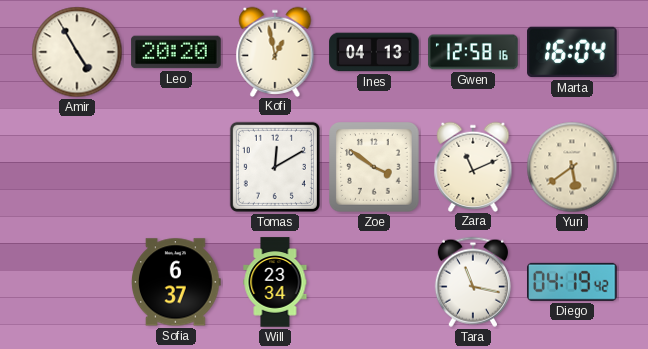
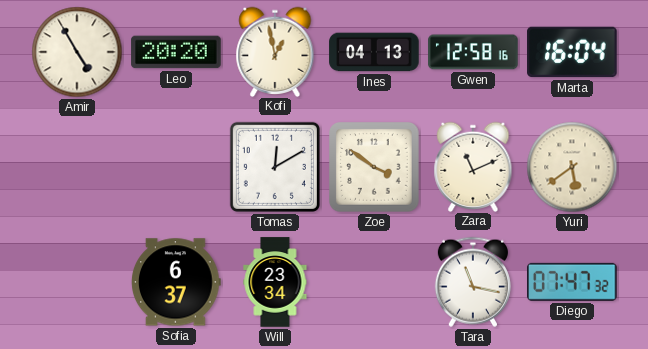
Diego: 04:19 -> 07:47
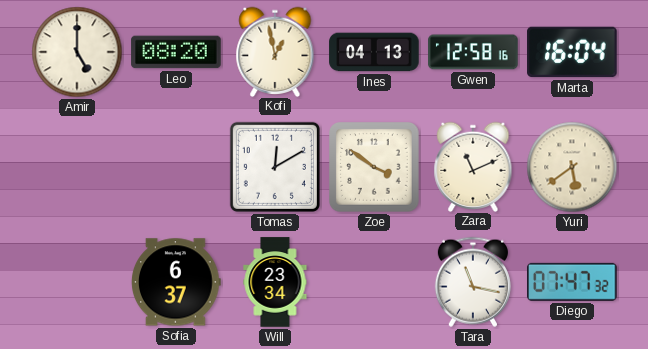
Amir: 4:55 -> 5:00
Leo: 20:20 -> 08:20
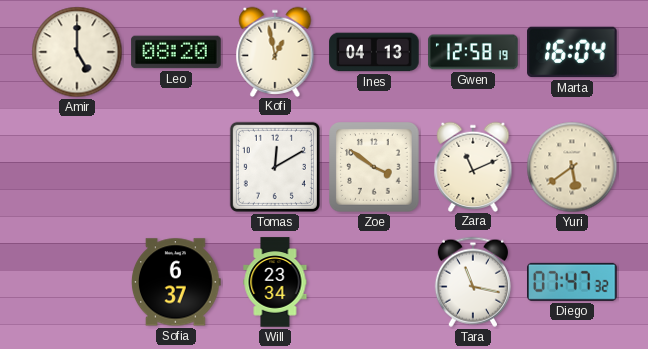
Gwen: 12:58:16 -> 12:58:19
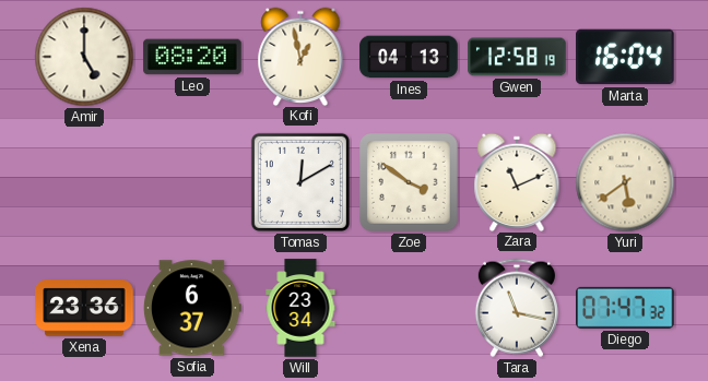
Xena: none -> 23:36
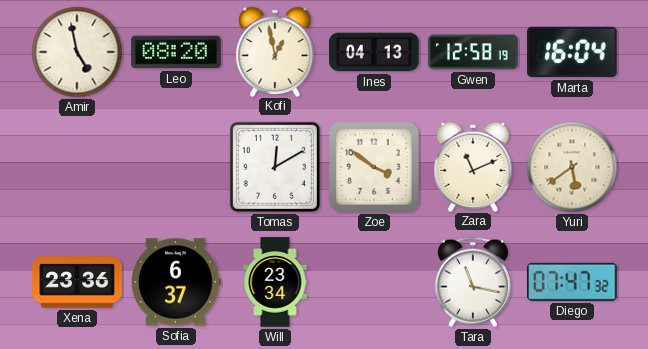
Amir: 5:00 -> 4:58
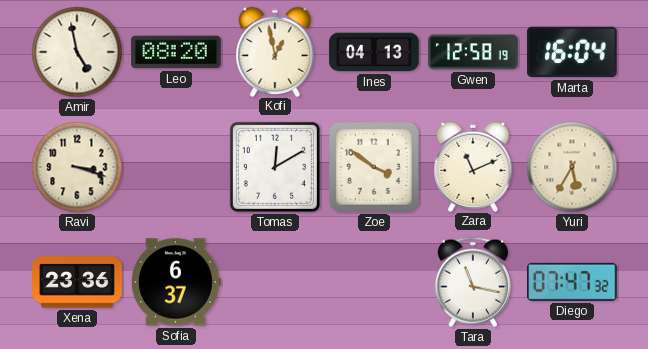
Ravi: none -> 3:18
Yuri: 5:39 -> 5:35
Will: 23:34 -> none
